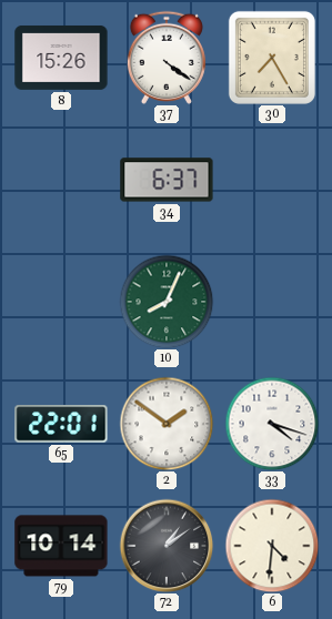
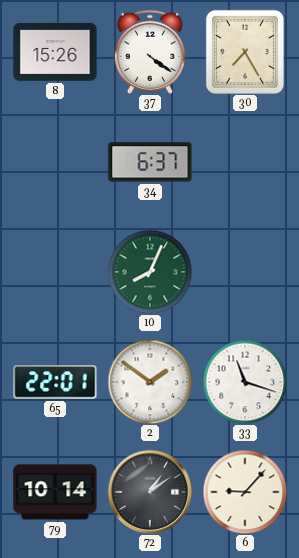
33: 4:18 -> 11:18
6: 4:31 -> 9:07
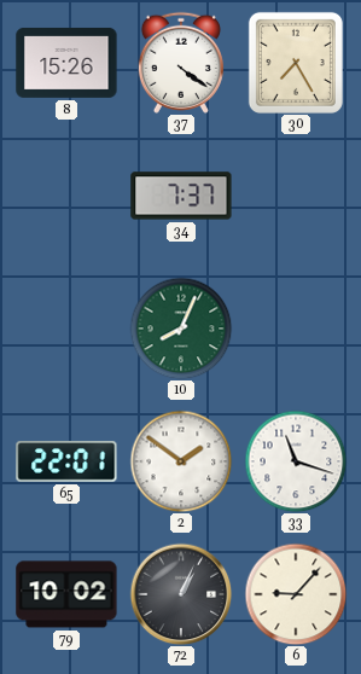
34: 6:37 -> 7:37
79: 10:14 -> 10:02
72: 1:09 -> 1:04
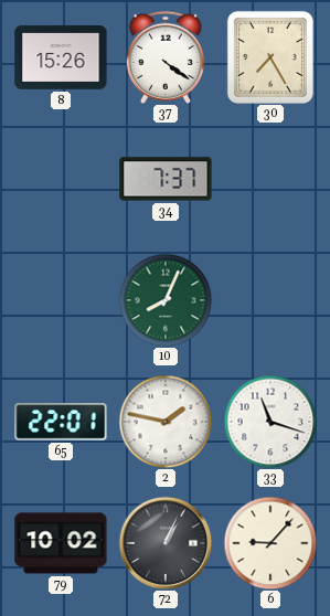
2: 1:51 -> 1:47
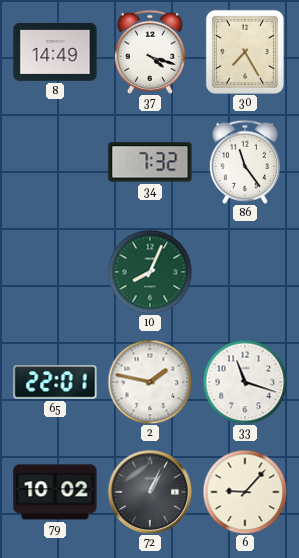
8: 15:26 -> 14:49
37: 4:21 -> 4:18
34: 7:37 -> 7:32
86: none -> 11:24
